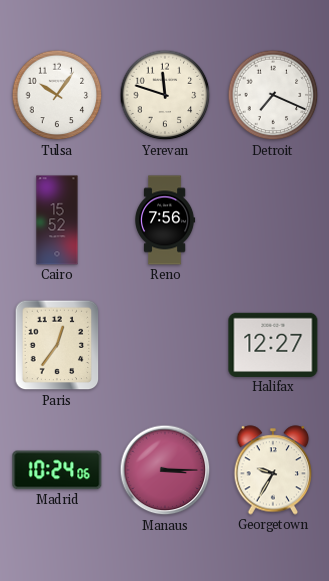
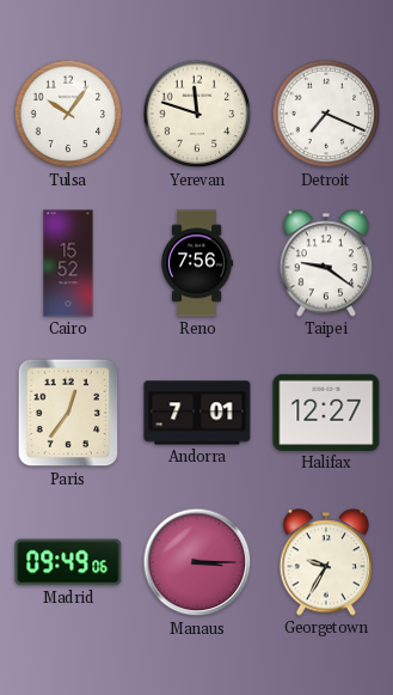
Taipei: none -> 9:21
Andorra: none -> 7:01
Madrid: 10:24 -> 09:49
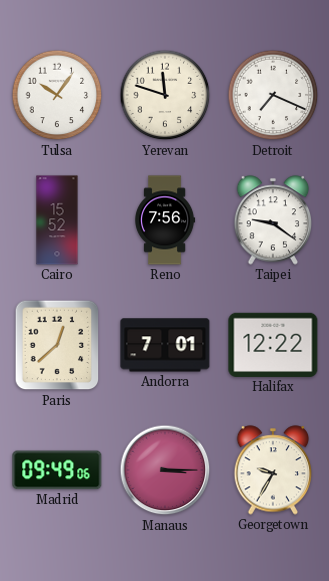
Paris: 12:36 -> 12:38
Halifax: 12:27 -> 12:22
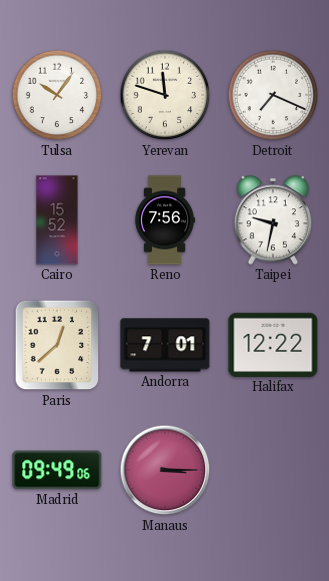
Taipei: 9:21 -> 9:32
Georgetown: 9:35 -> none
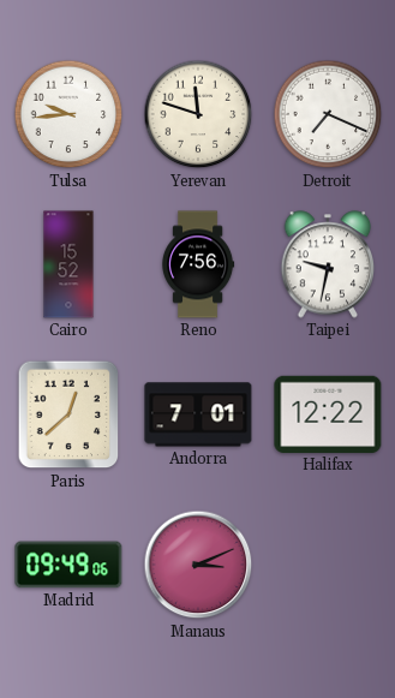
Tulsa: 10:06 -> 9:44
Manaus: 3:15 -> 3:11
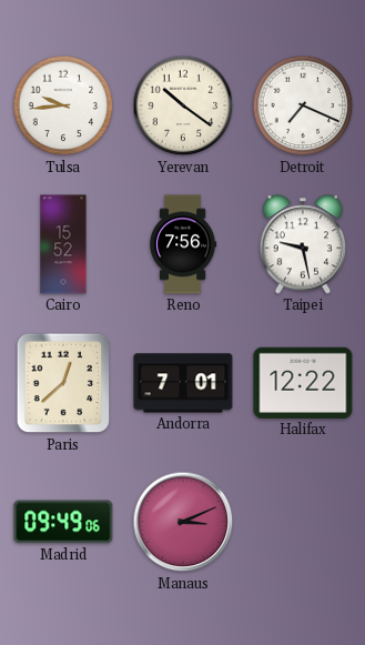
Yerevan: 11:48 -> 10:21
Taipei: 9:32 -> 9:28
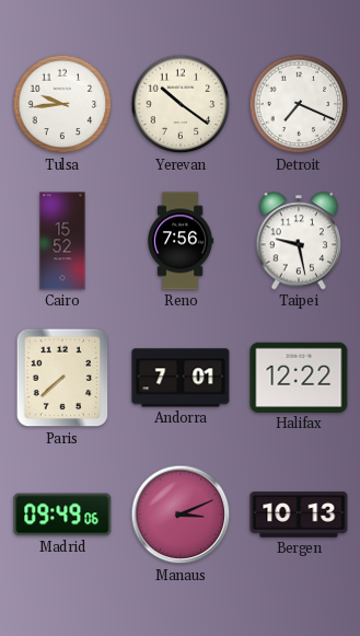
Paris: 12:38 -> 7:38
Bergen: none -> 10:13
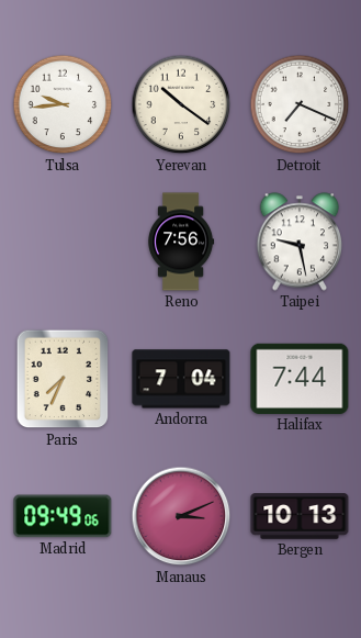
Cairo: 15:52 -> none
Paris: 7:38 -> 7:34
Andorra: 7:01 -> 7:04
Halifax: 12:22 -> 7:44
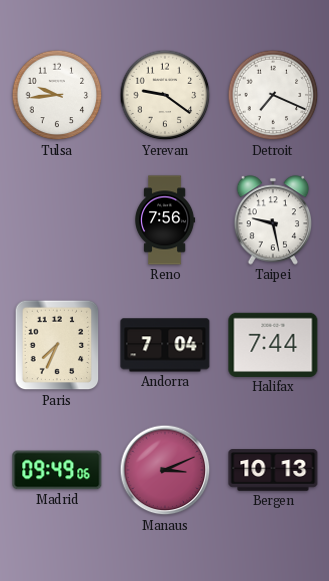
Yerevan: 10:21 -> 9:21
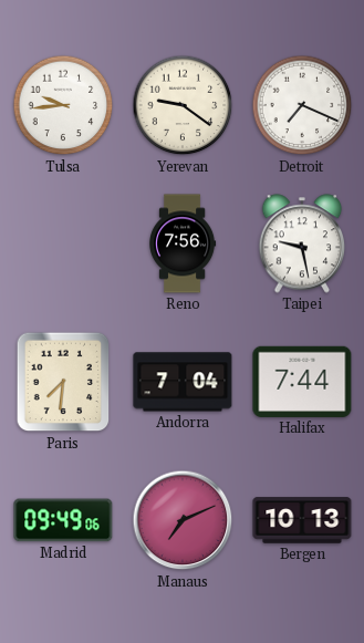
Paris: 7:34 -> 7:31
Manaus: 3:11 -> 7:11
